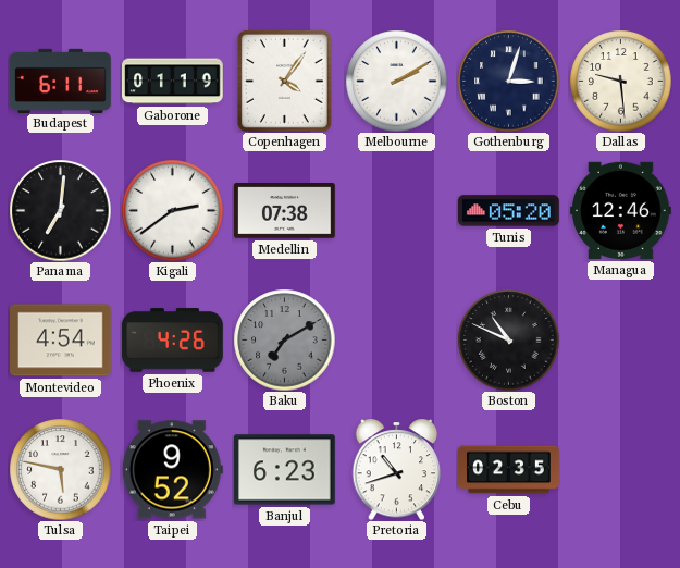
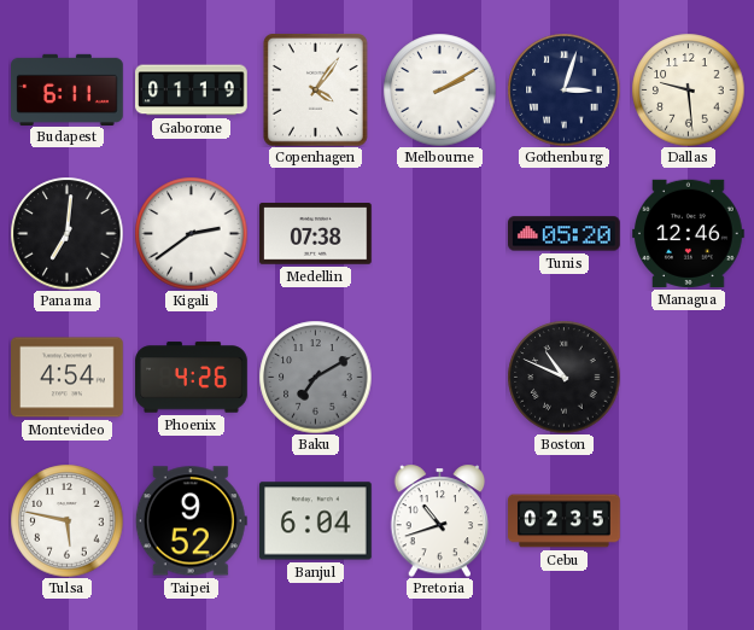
Banjul: 6:23 -> 6:04
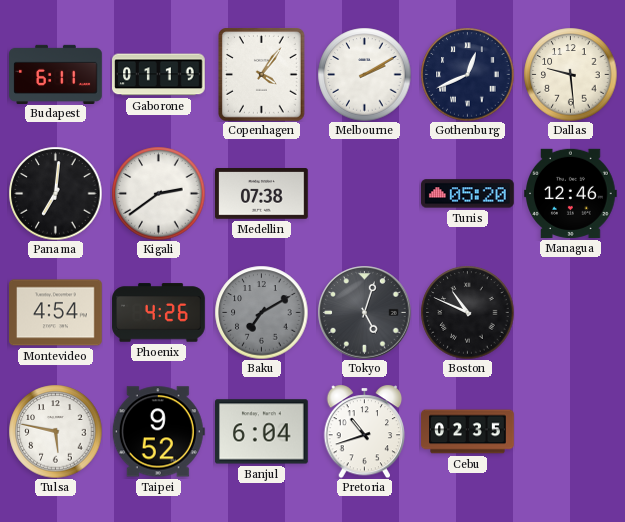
Gothenburg: 3:03 -> 12:41
Tokyo: none -> 5:03
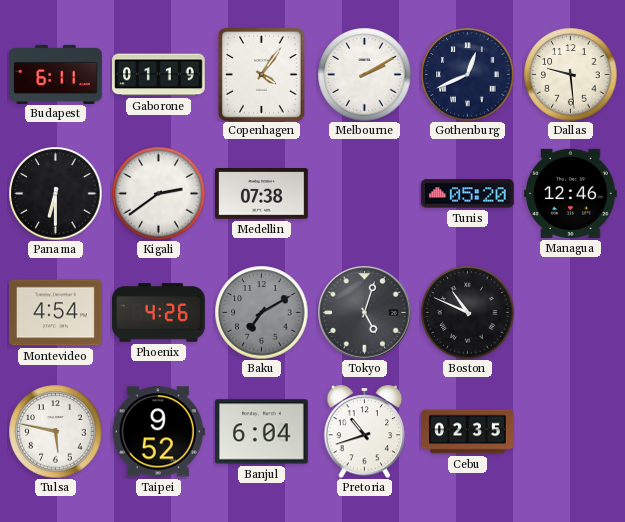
Panama: 7:01 -> 6:30
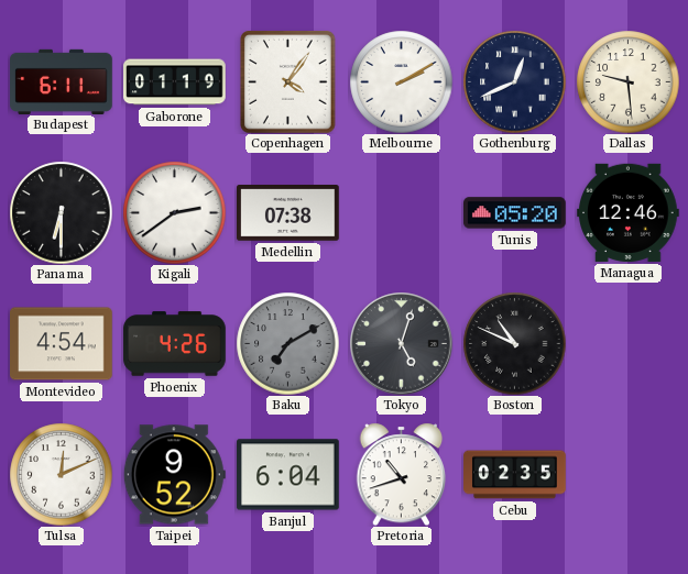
Tulsa: 5:47 -> 12:11
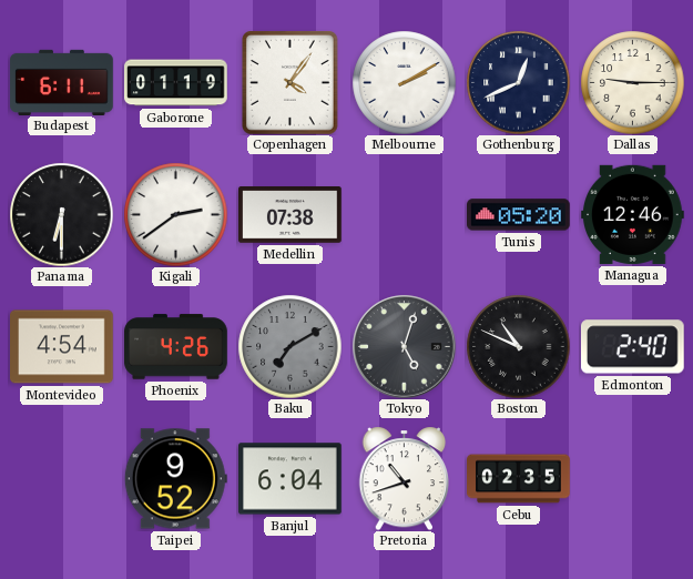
Dallas: 9:29 -> 9:15
Edmonton: none -> 2:40
Tulsa: 12:11 -> none
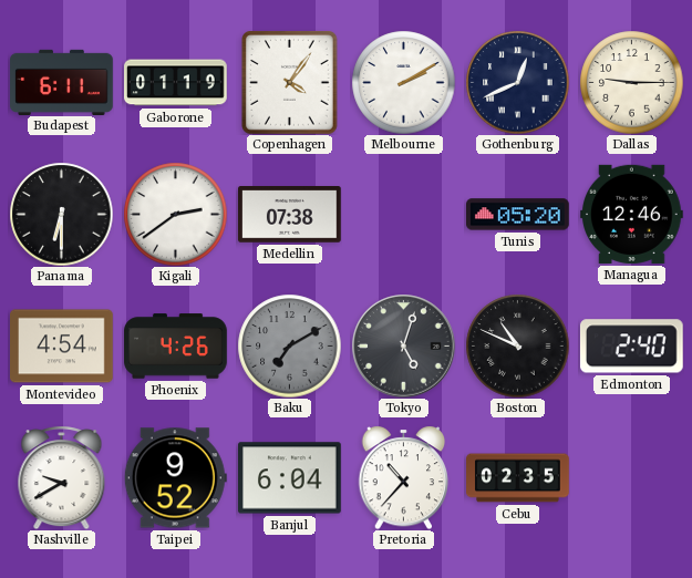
Nashville: none -> 9:40
Pretoria: 10:42 -> 10:37
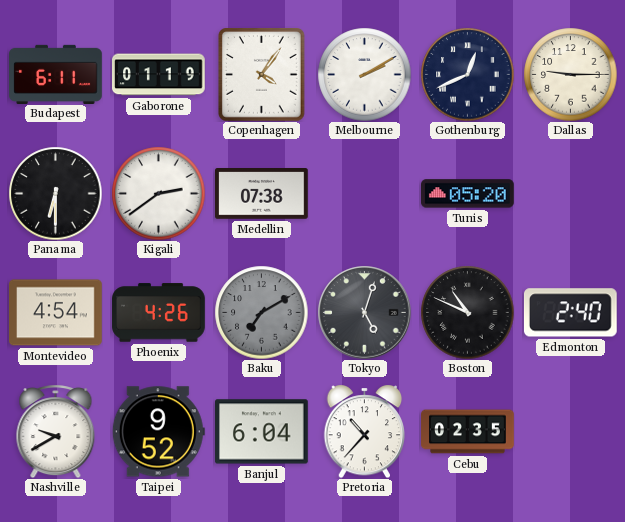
Managua: 12:46 -> none
